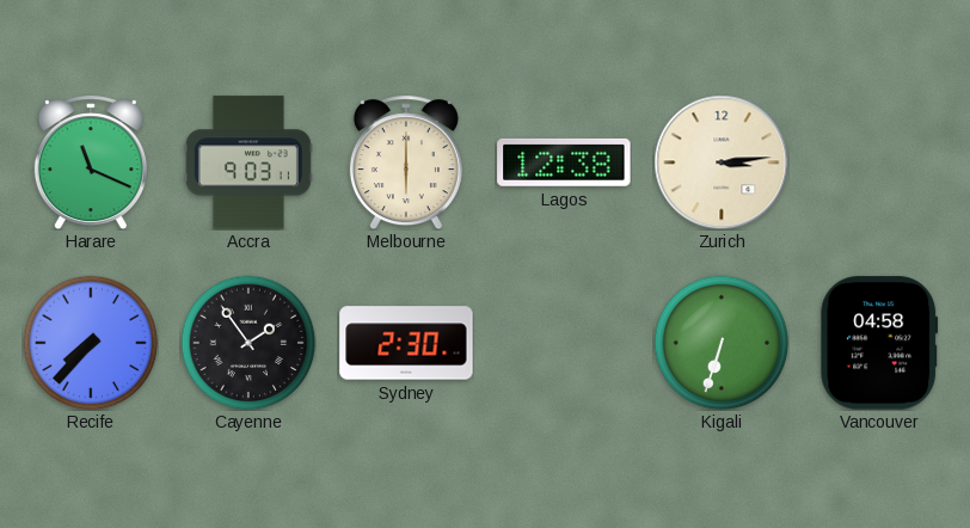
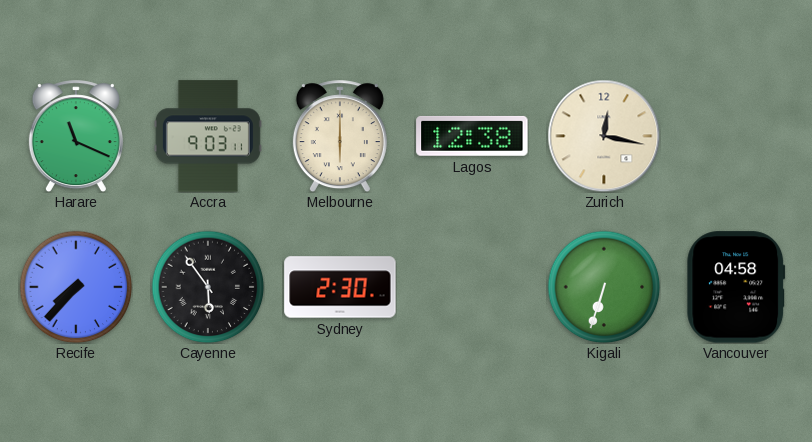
Zurich: 3:14 -> 12:17
Cayenne: 1:54 -> 5:54
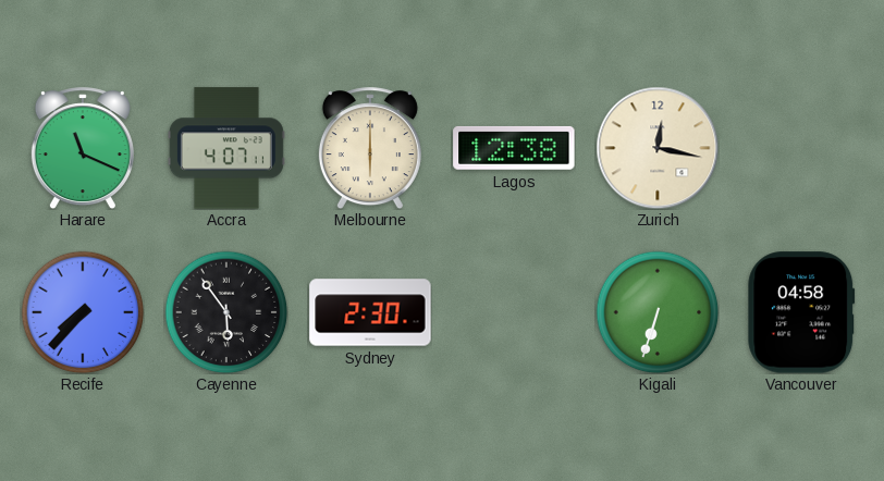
Accra: 9:03 -> 4:07
